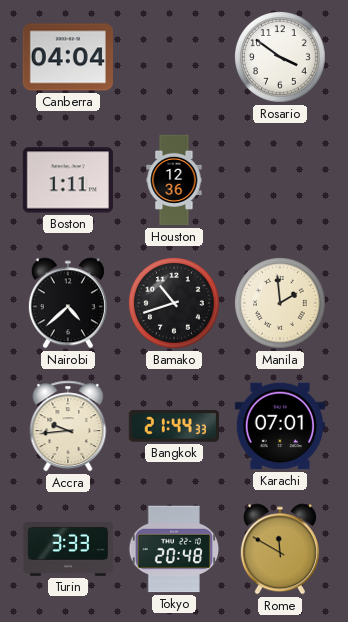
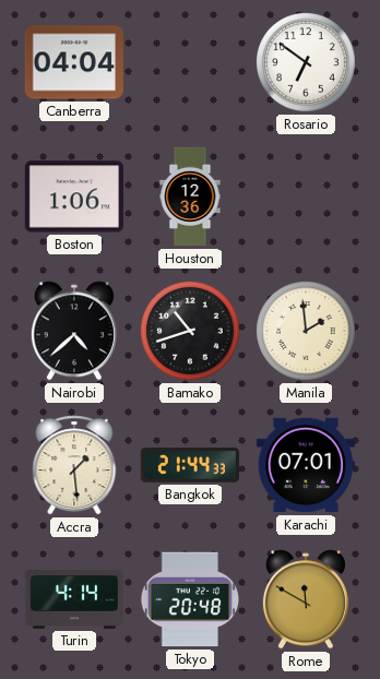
Rosario: 3:51 -> 6:51
Boston: 1:11 -> 1:06
Accra: 9:44 -> 1:29
Turin: 3:33 -> 4:14
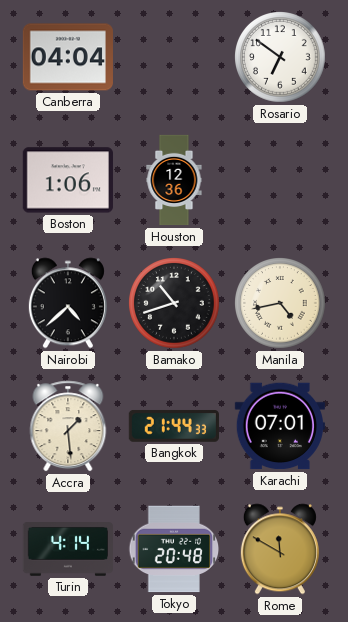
Manila: 1:59 -> 4:43
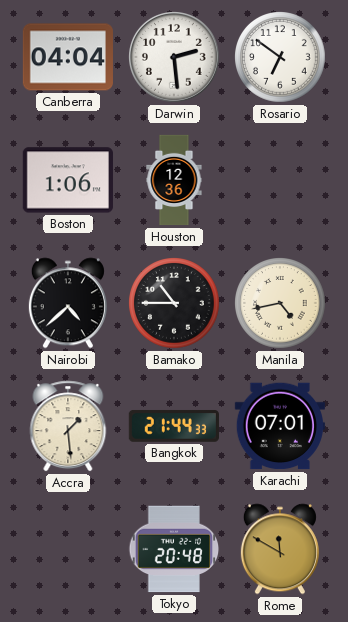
Darwin: none -> 2:29
Bamako: 10:42 -> 10:45
Turin: 4:14 -> none
